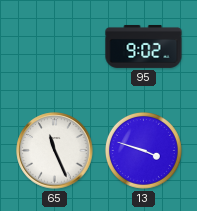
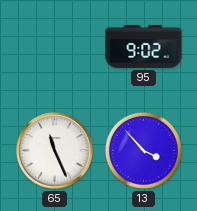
13: 3:48 -> 3:53
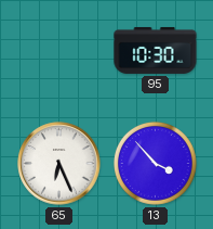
95: 9:02 -> 10:30
65: 11:26 -> 6:26
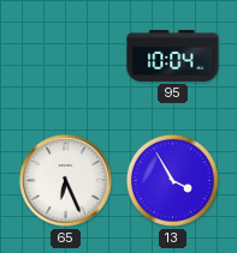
95: 10:30 -> 10:04
13: 3:53 -> 3:55
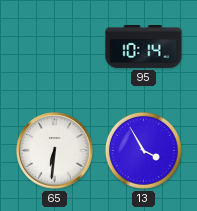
95: 10:04 -> 10:14
65: 6:26 -> 6:31
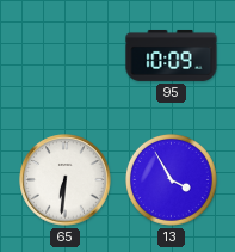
95: 10:14 -> 10:09
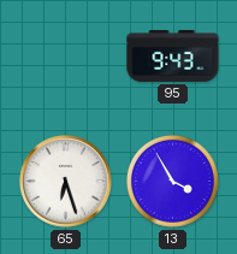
95: 10:09 -> 9:43
65: 6:31 -> 6:27
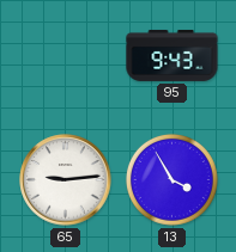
65: 6:27 -> 9:14
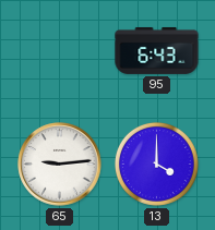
95: 9:43 -> 6:43
13: 3:55 -> 4:00
